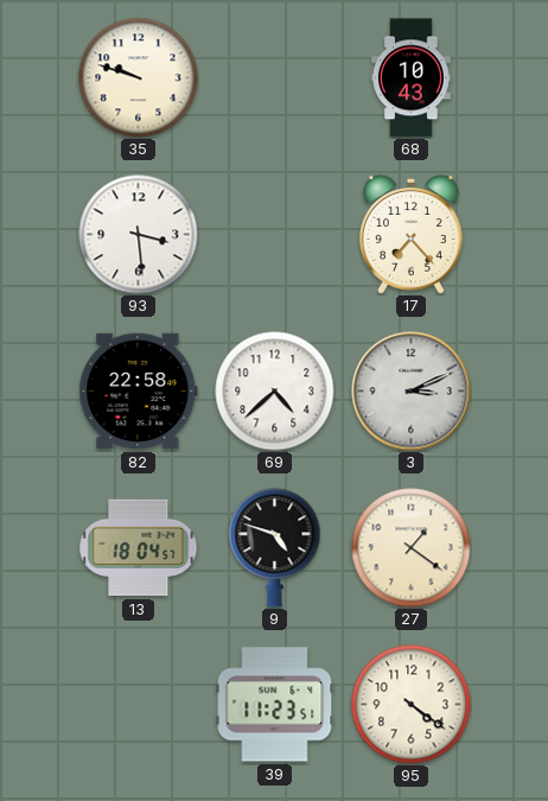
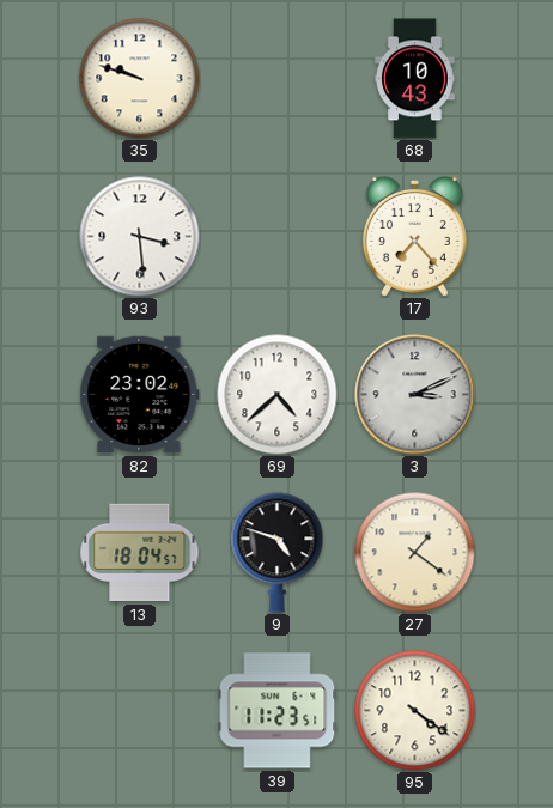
82: 22:58 -> 23:02
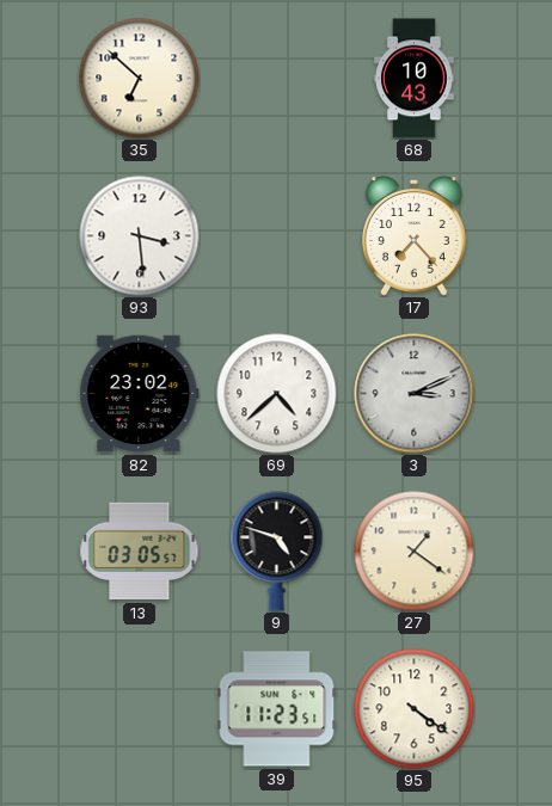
35: 9:48 -> 6:52
13: 18:04 -> 03:05
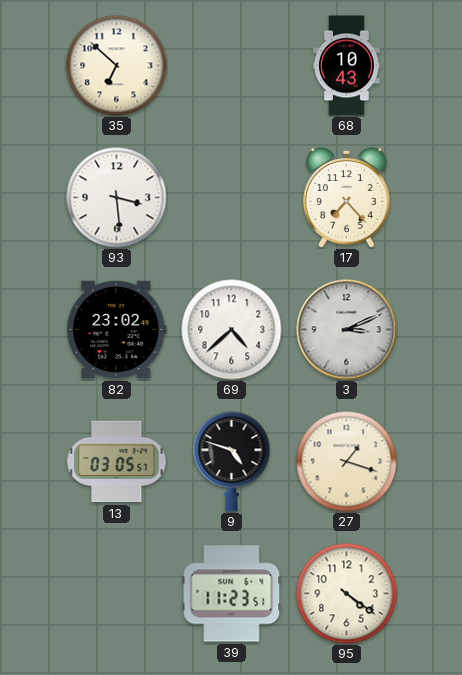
27: 1:21 -> 1:18
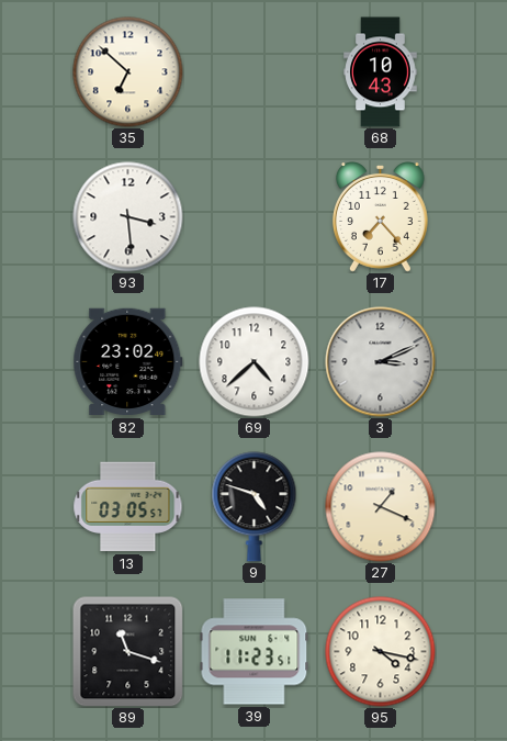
27: 1:18 -> 1:19
89: none -> 11:18
95: 4:21 -> 4:17
